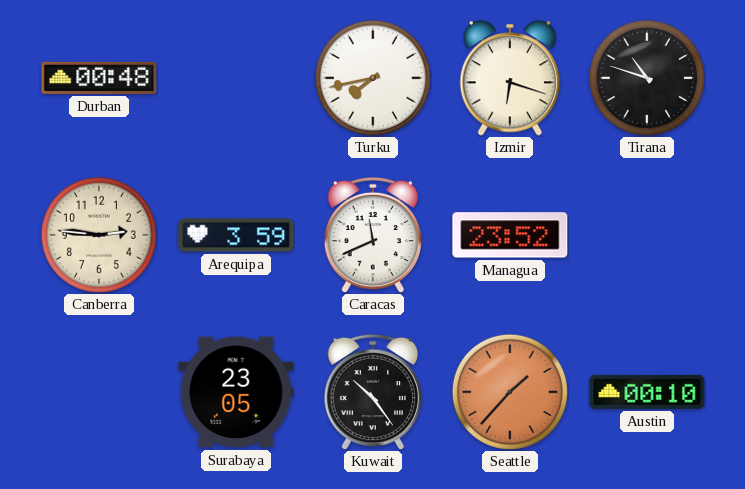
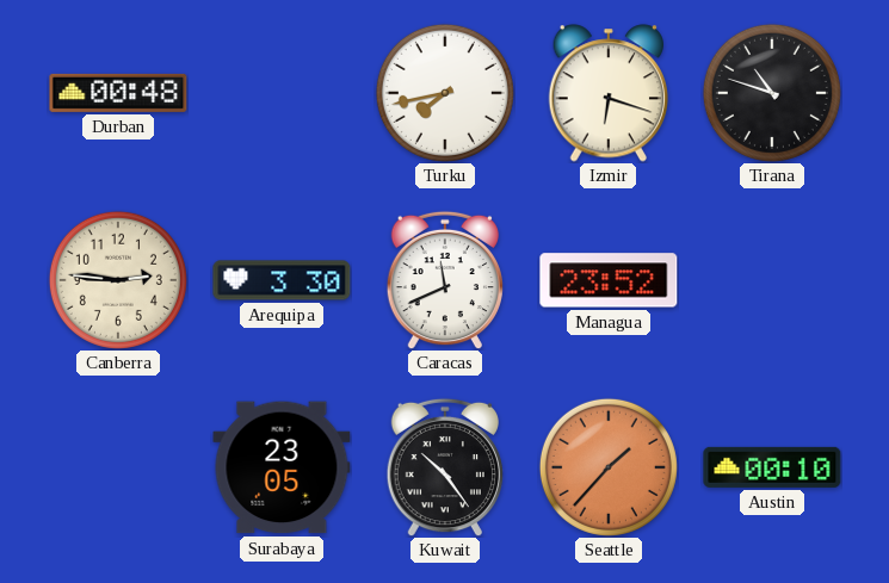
Arequipa: 3:59 -> 3:30
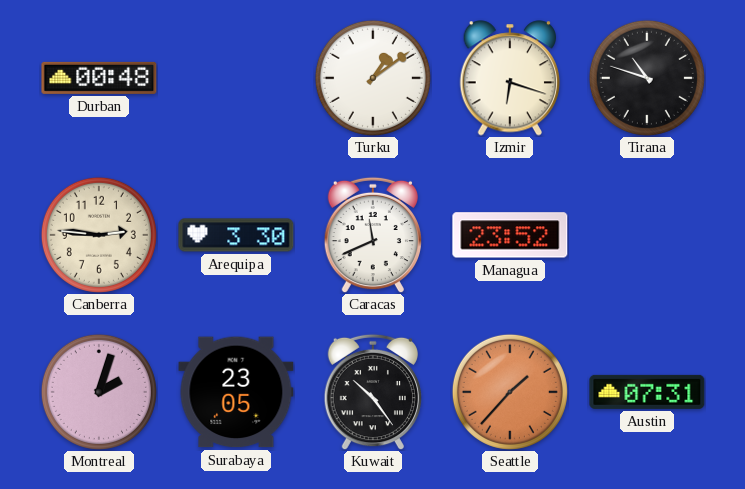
Turku: 7:43 -> 1:09
Montreal: none -> 2:03
Austin: 00:10 -> 07:31
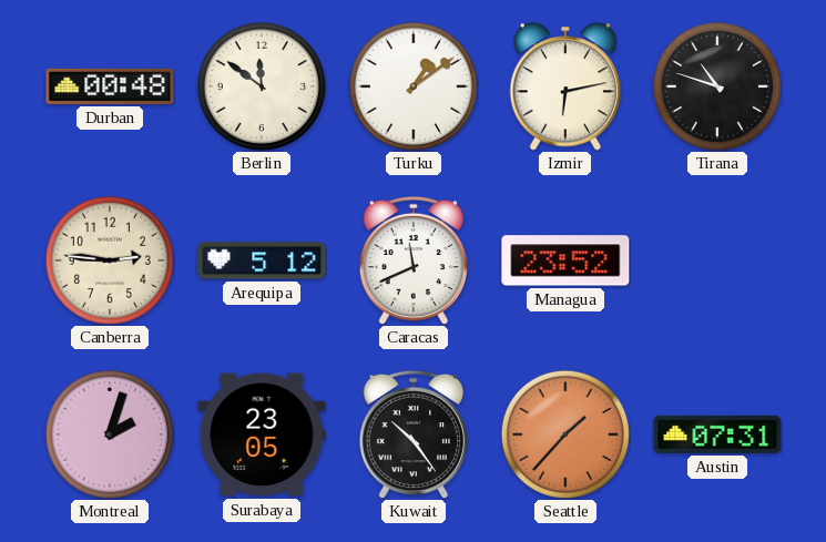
Berlin: none -> 11:51
Izmir: 6:18 -> 6:13
Arequipa: 3:30 -> 5:12
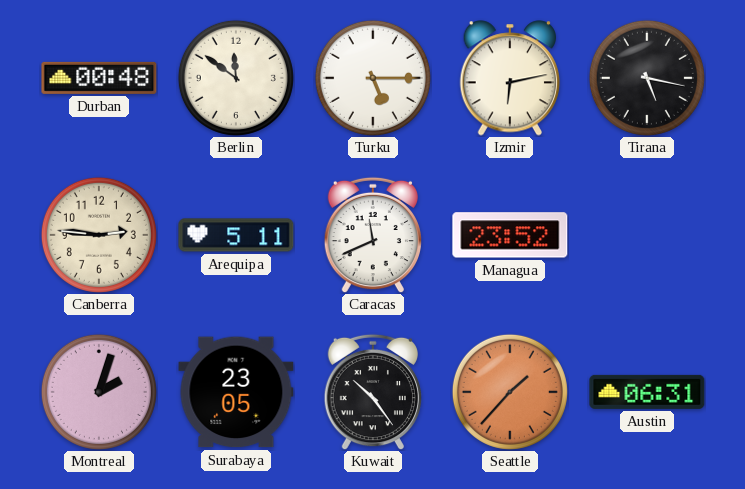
Turku: 1:09 -> 5:15
Tirana: 10:48 -> 5:17
Arequipa: 5:12 -> 5:11
Austin: 07:31 -> 06:31
